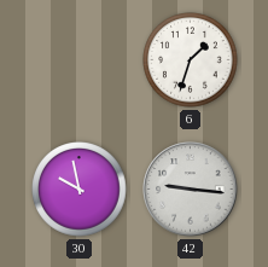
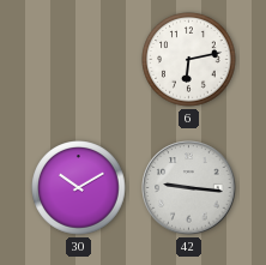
6: 1:33 -> 6:13
30: 9:58 -> 10:10
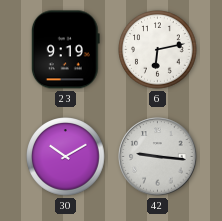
23: none -> 9:19
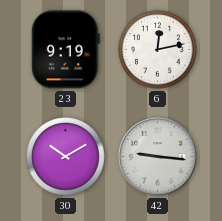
6: 6:13 -> 12:13
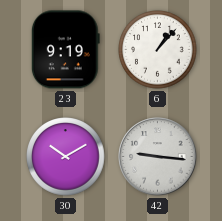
6: 12:13 -> 1:07
